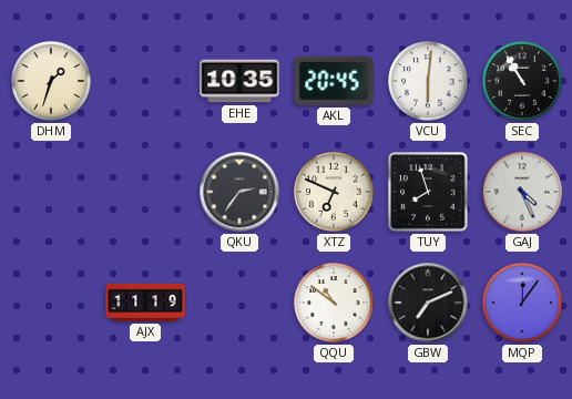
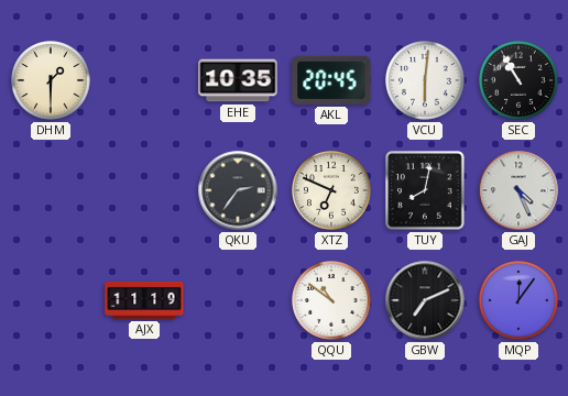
DHM: 1:33 -> 1:30
TUY: 7:57 -> 8:02
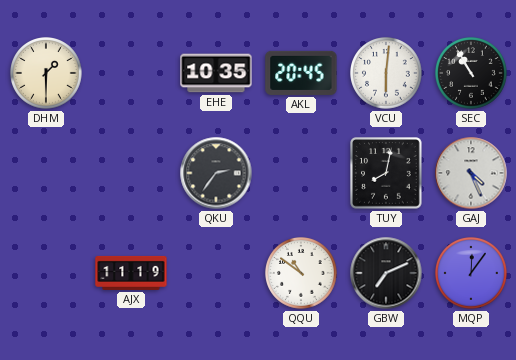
XTZ: 6:49 -> none
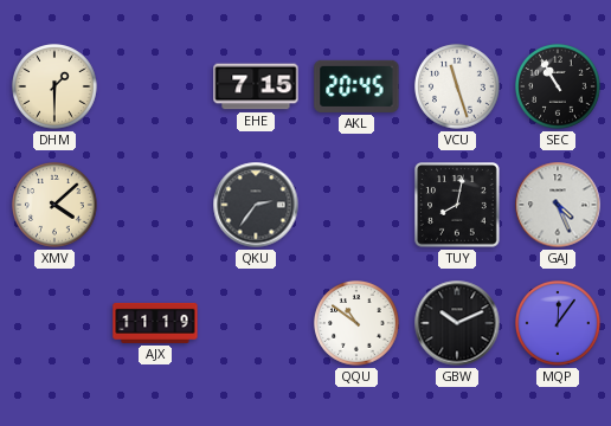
EHE: 10:35 -> 7:15
VCU: 6:01 -> 11:27
XMV: none -> 4:08
GBW: 7:11 -> 10:11
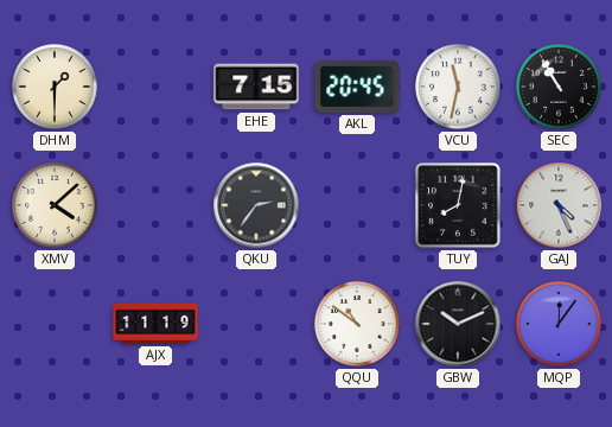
VCU: 11:27 -> 11:32
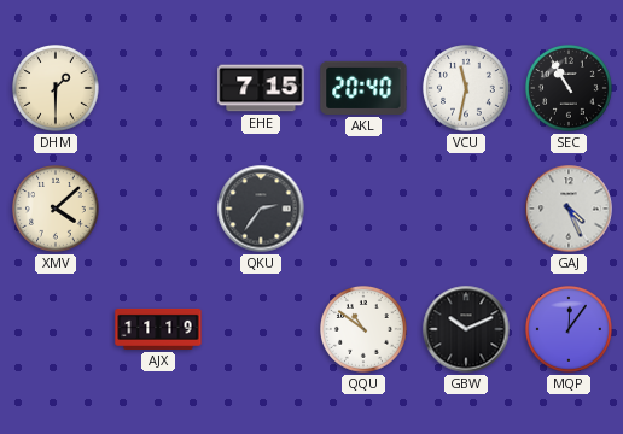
AKL: 20:45 -> 20:40
TUY: 8:02 -> none
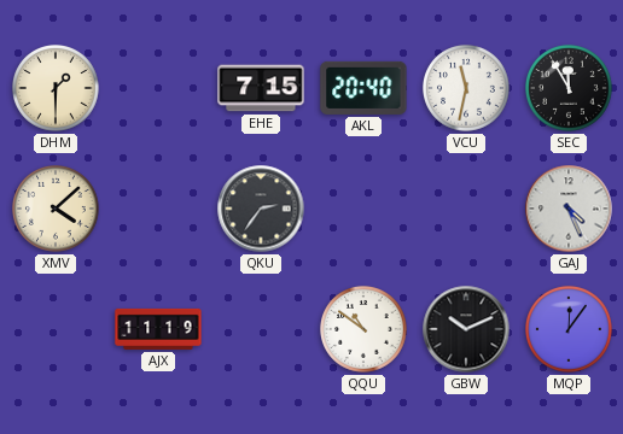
SEC: 10:55 -> 11:55
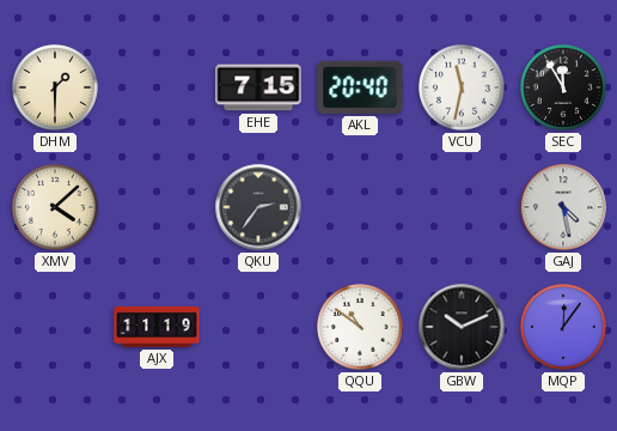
GAJ: 4:26 -> 4:28
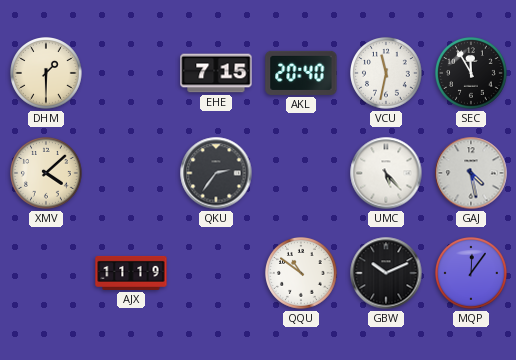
UMC: none -> 5:23
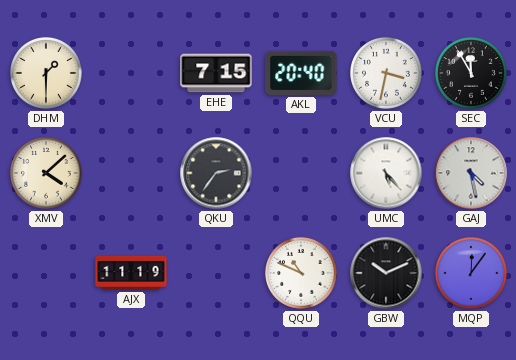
VCU: 11:32 -> 3:32
QQU: 10:51 -> 10:49
